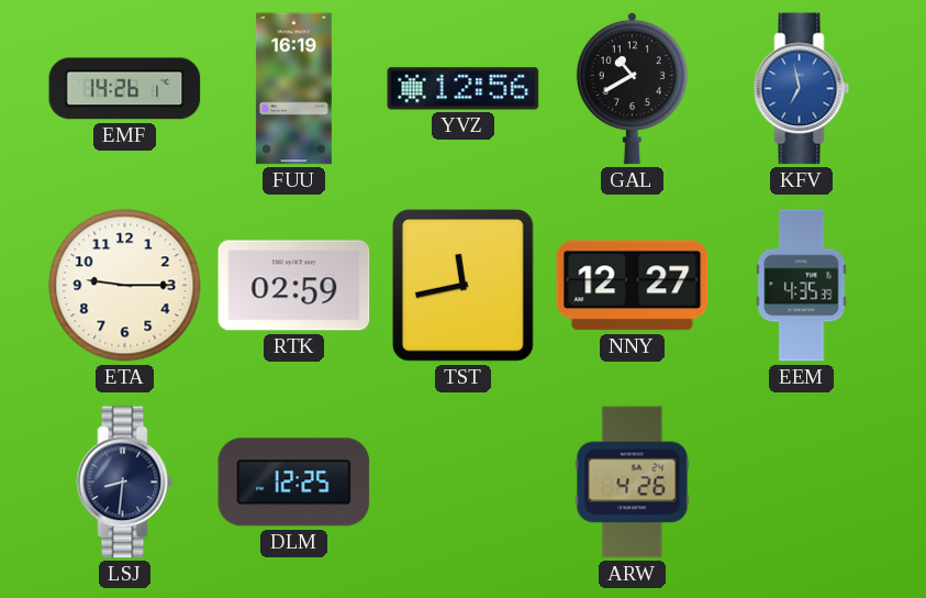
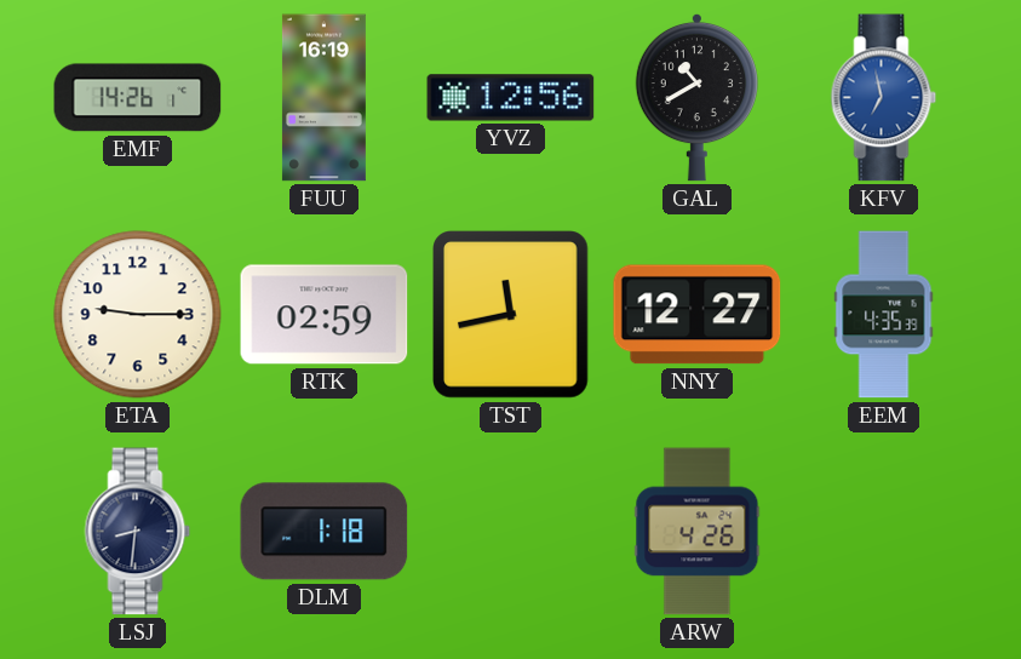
DLM: 12:25 -> 1:18
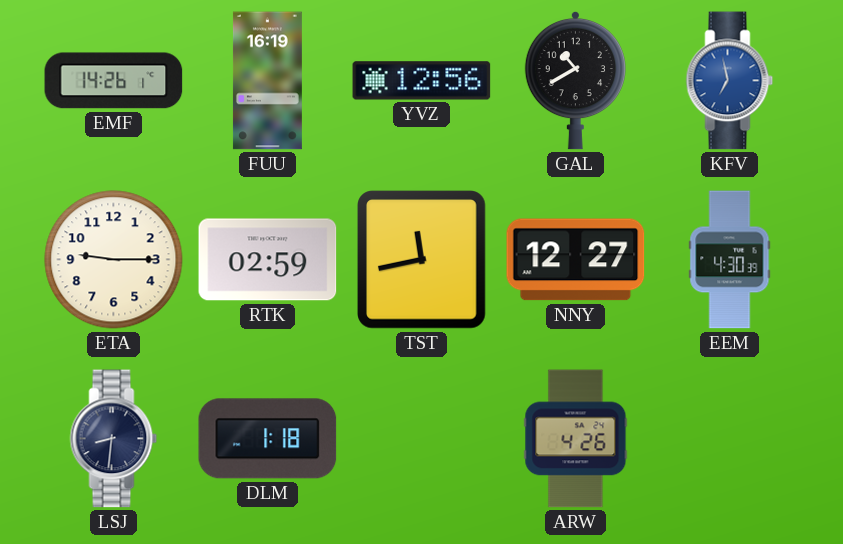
EEM: 4:35 -> 4:30
